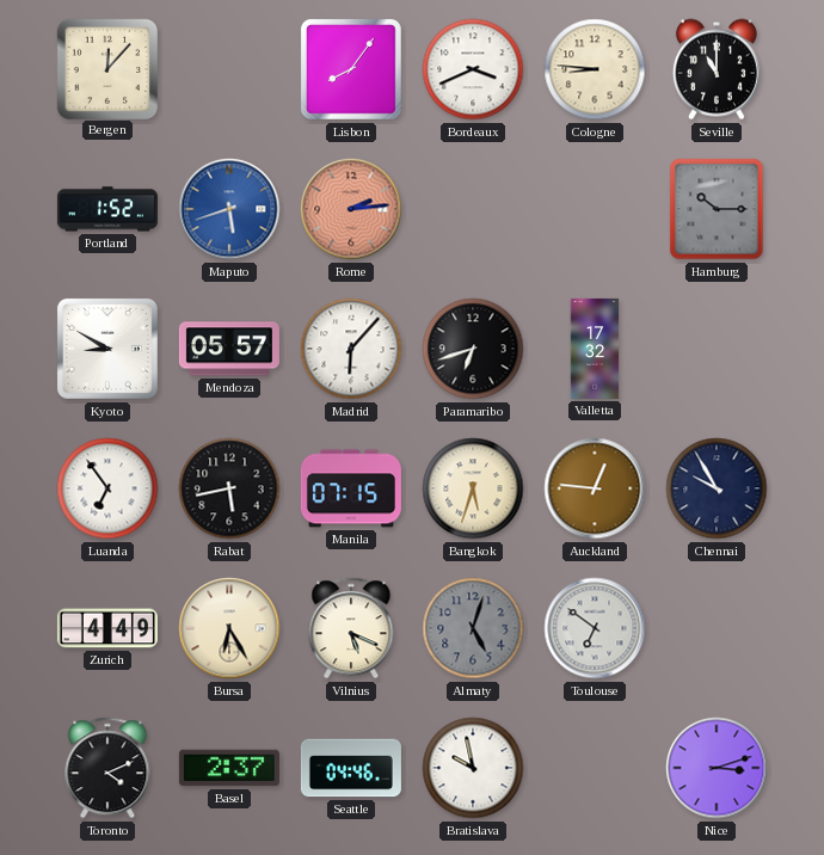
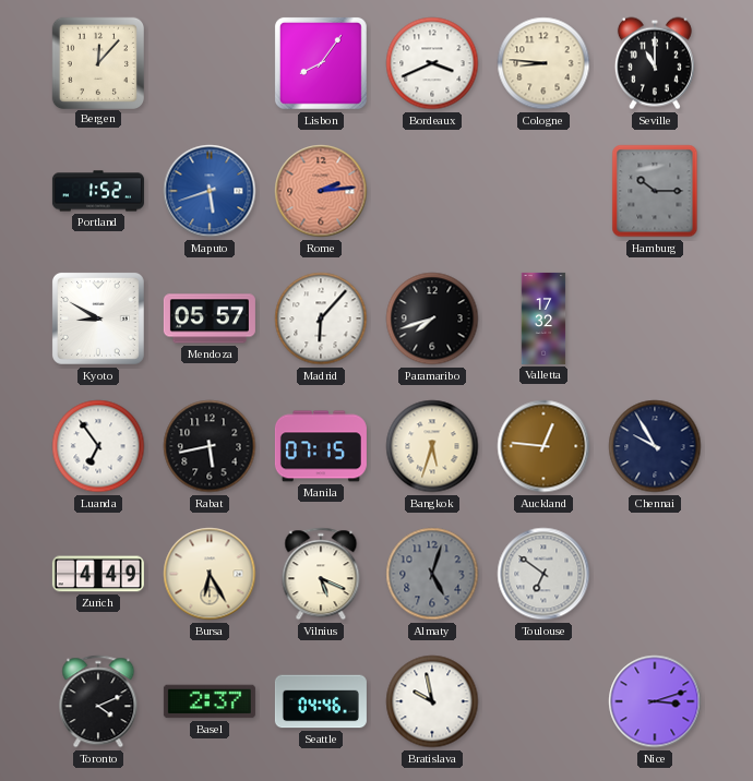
Paramaribo: 6:42 -> 7:42
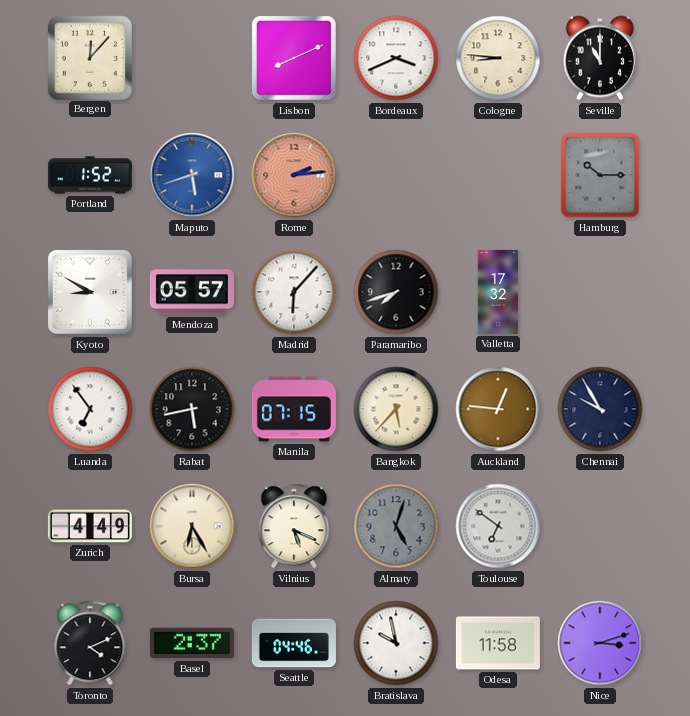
Lisbon: 8:06 -> 8:11
Bangkok: 5:33 -> 5:37
Odesa: none -> 11:58
